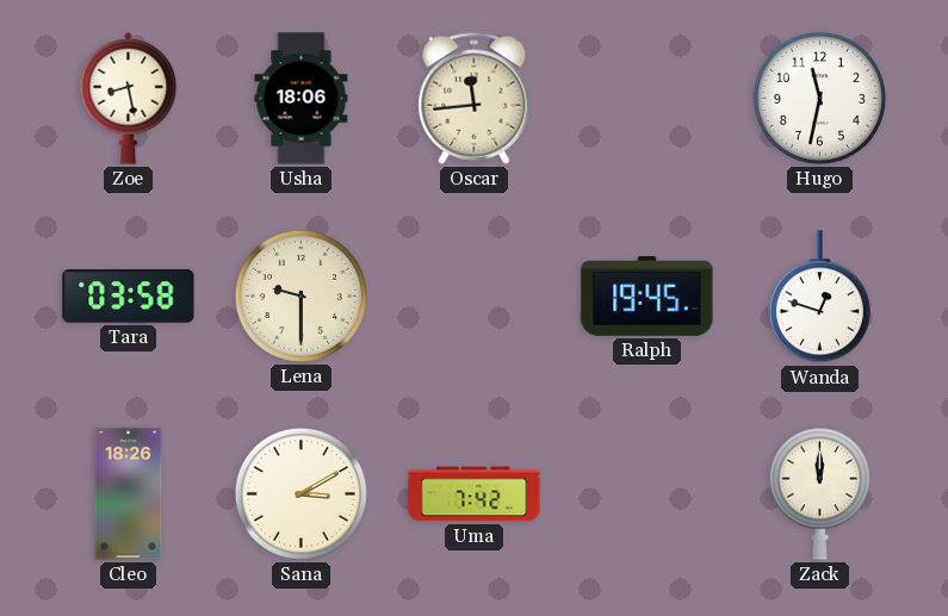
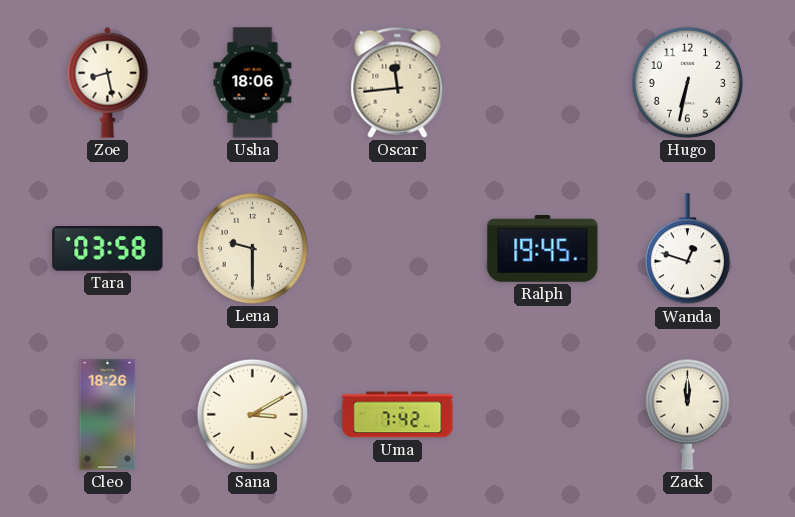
Hugo: 11:32 -> 6:32
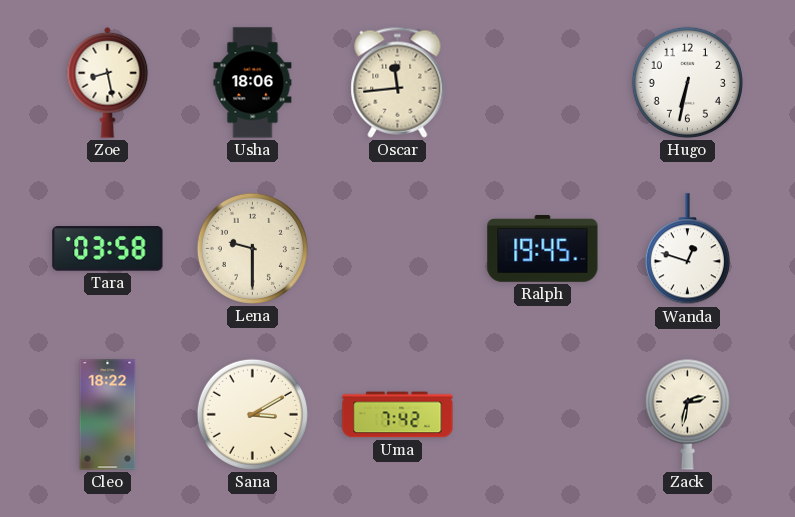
Cleo: 18:26 -> 18:22
Zack: 12:00 -> 2:32
